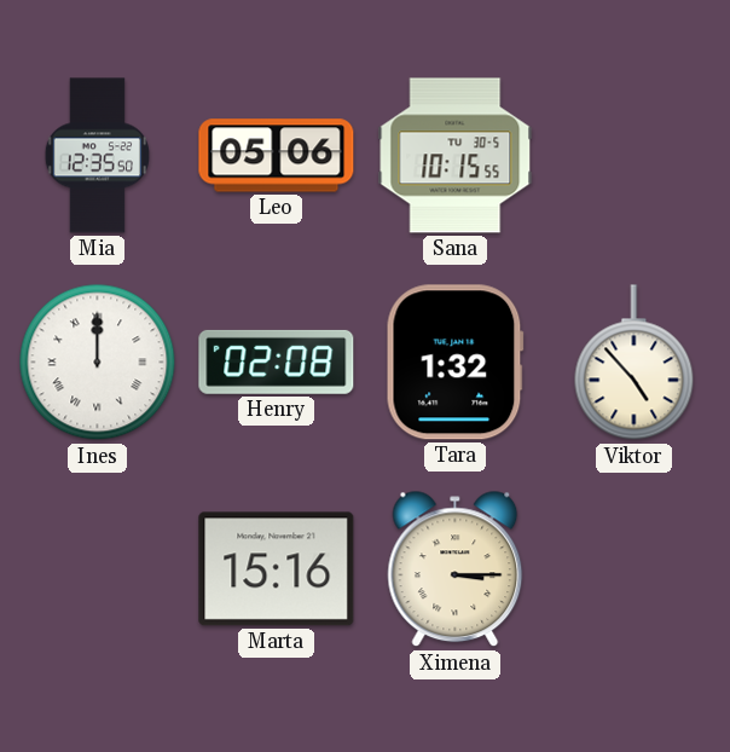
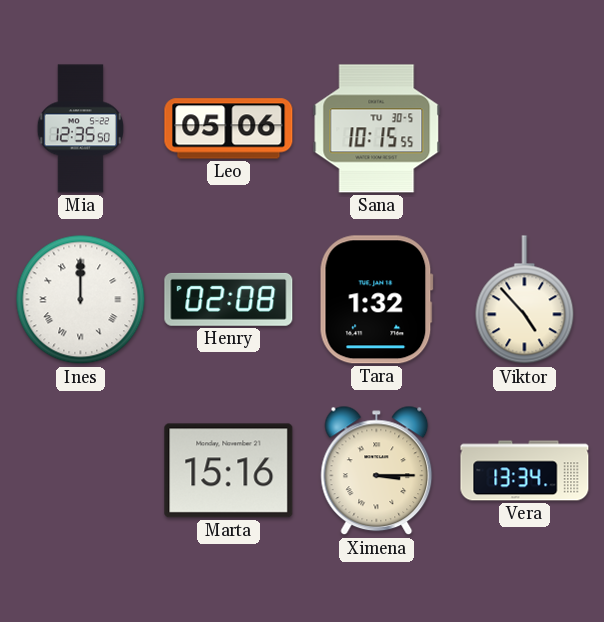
Vera: none -> 13:34
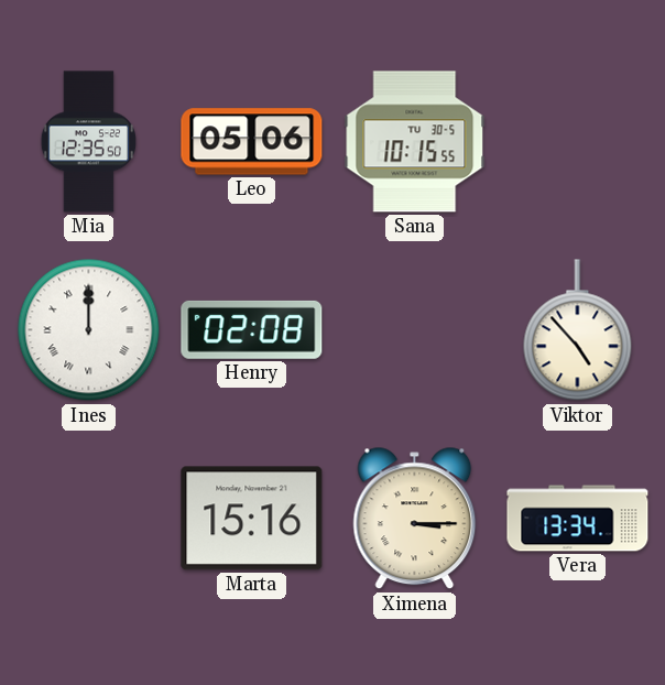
Tara: 1:32 -> none
